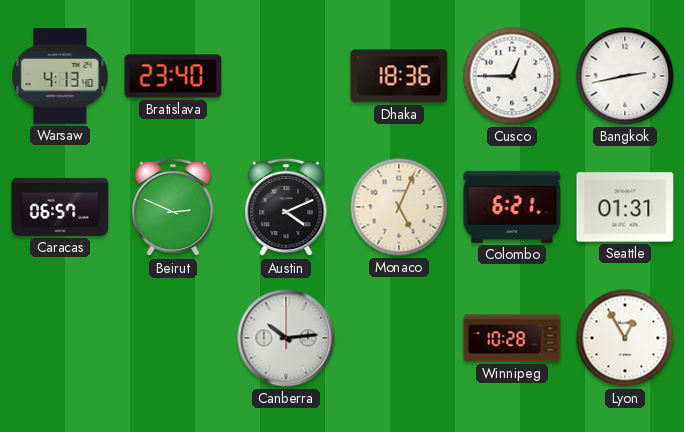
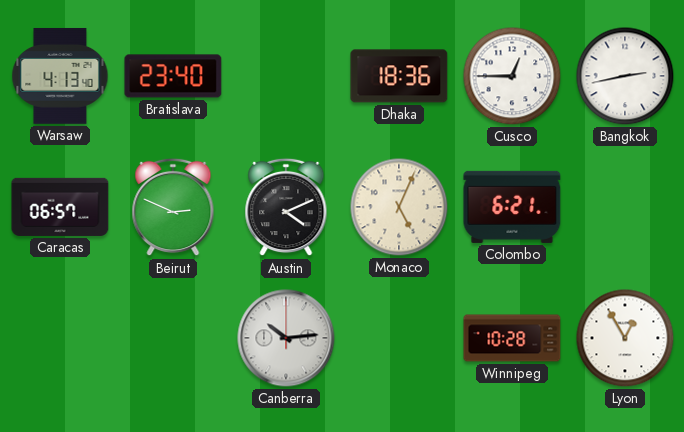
Seattle: 01:31 -> none
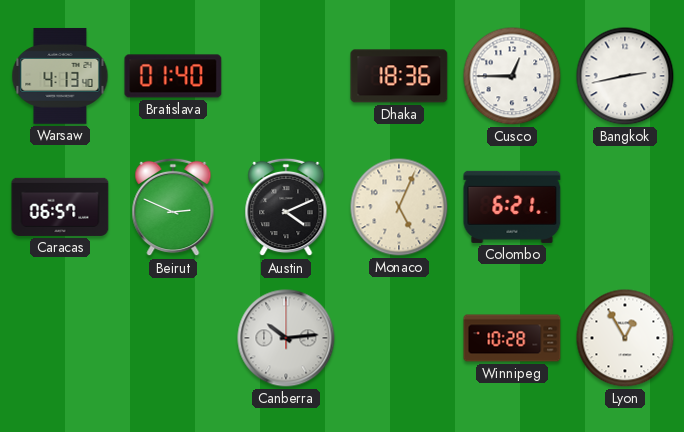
Bratislava: 23:40 -> 01:40
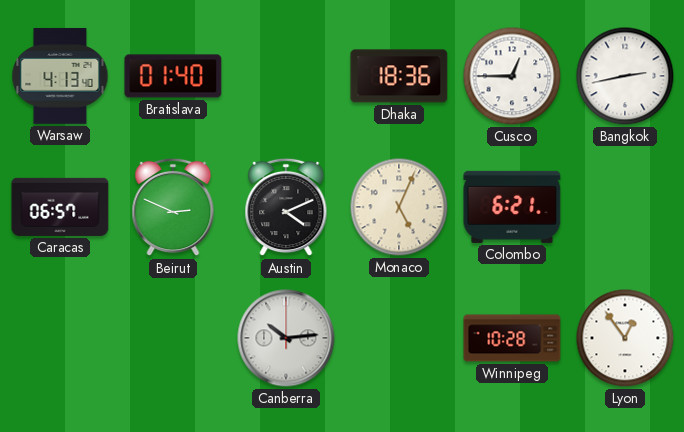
Lyon: 12:55 -> 12:54
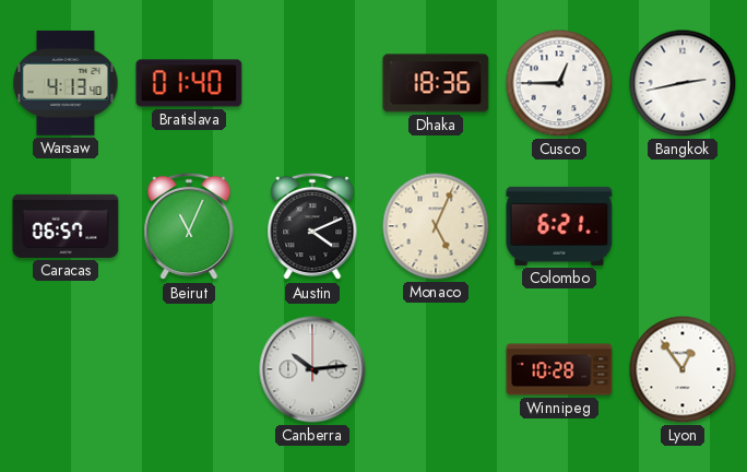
Beirut: 2:49 -> 11:04
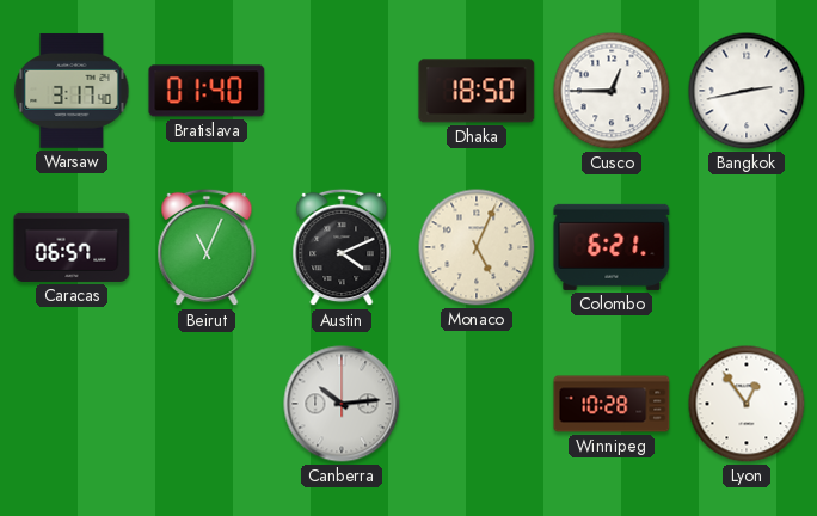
Warsaw: 4:13 -> 3:17
Dhaka: 18:36 -> 18:50
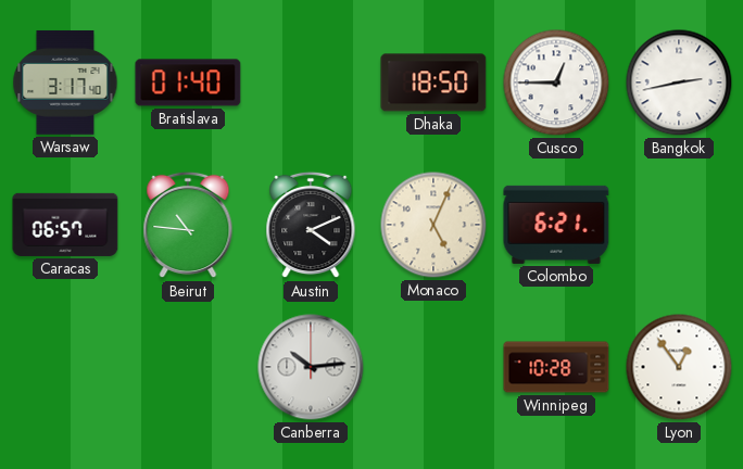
Beirut: 11:04 -> 10:46
